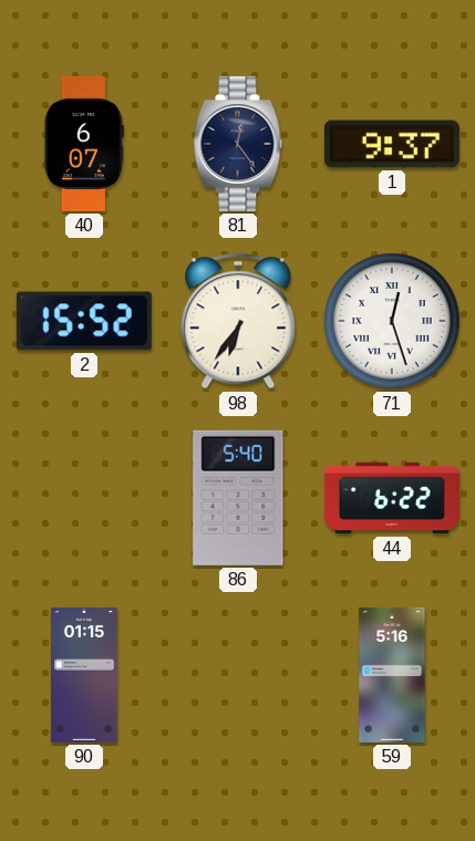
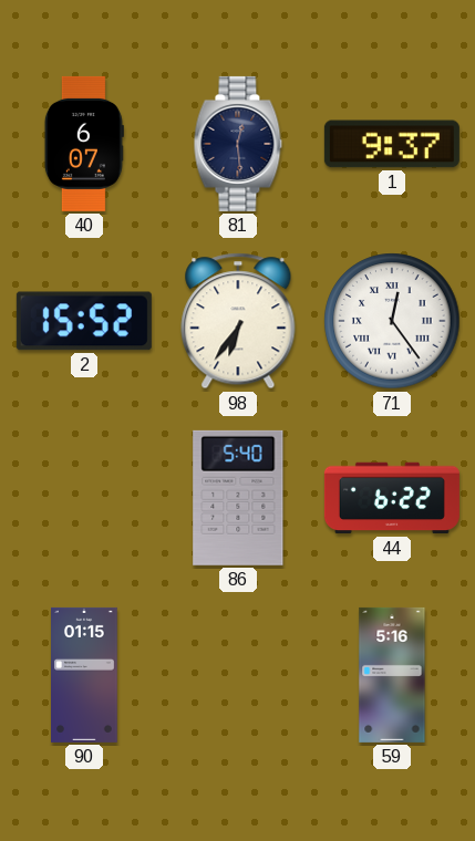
81: 12:24 -> 12:29
71: 12:27 -> 12:24
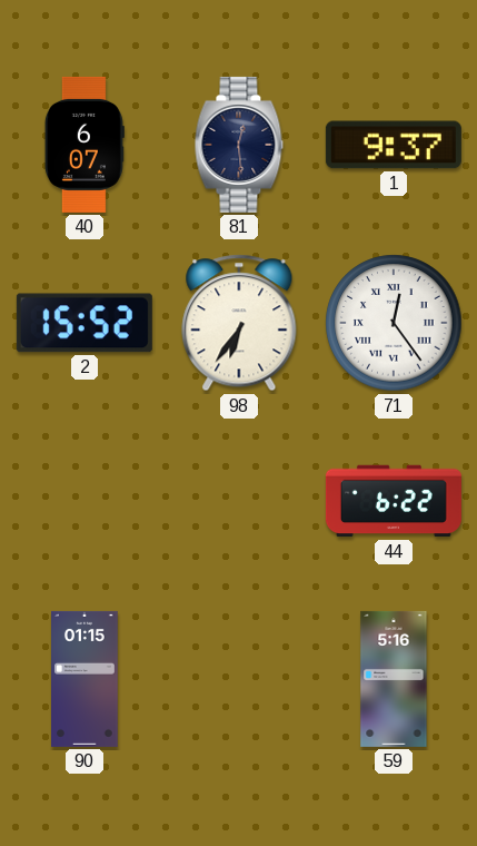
86: 5:40 -> none
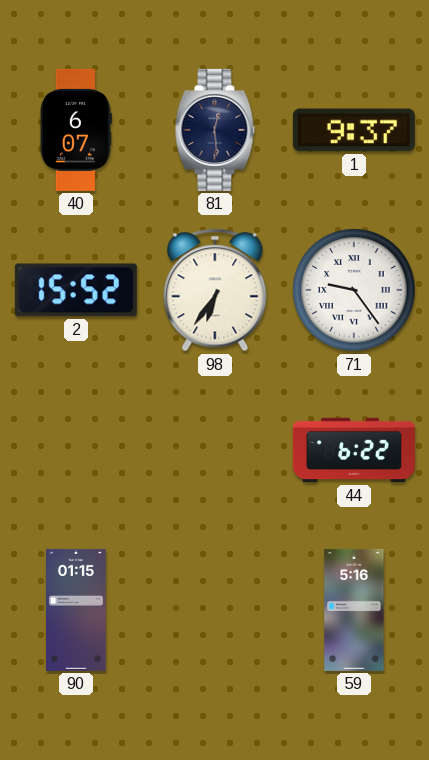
71: 12:24 -> 9:24
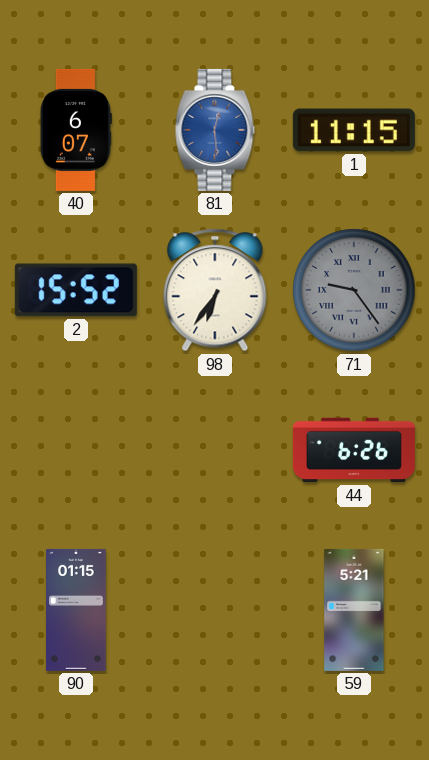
81 dial: navy -> blue
1: 9:37 -> 11:15
71 dial: white -> grey
44: 6:22 -> 6:26
59: 5:16 -> 5:21
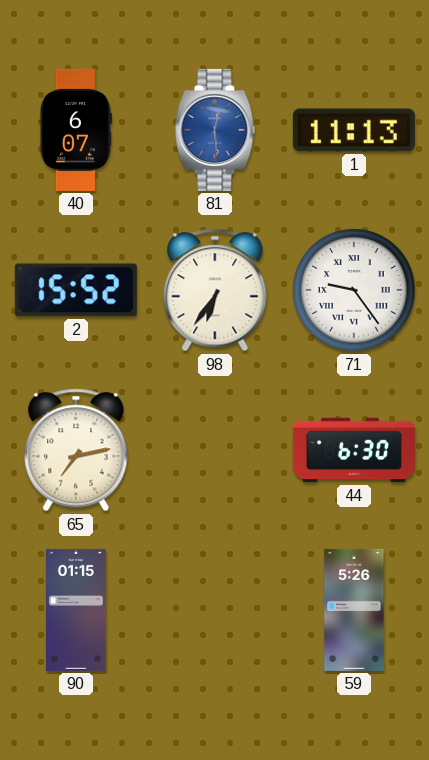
1: 11:15 -> 11:13
71 dial: grey -> white
65: none -> 7:13
44: 6:26 -> 6:30
59: 5:21 -> 5:26
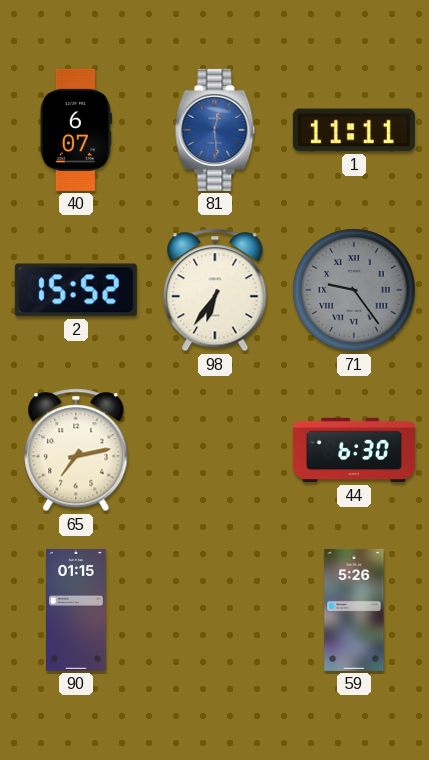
1: 11:13 -> 11:11
71 dial: white -> grey
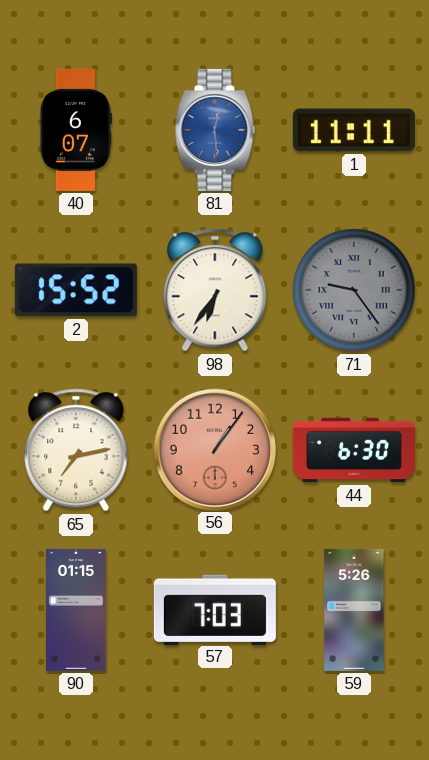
56: none -> 1:06
57: none -> 7:03
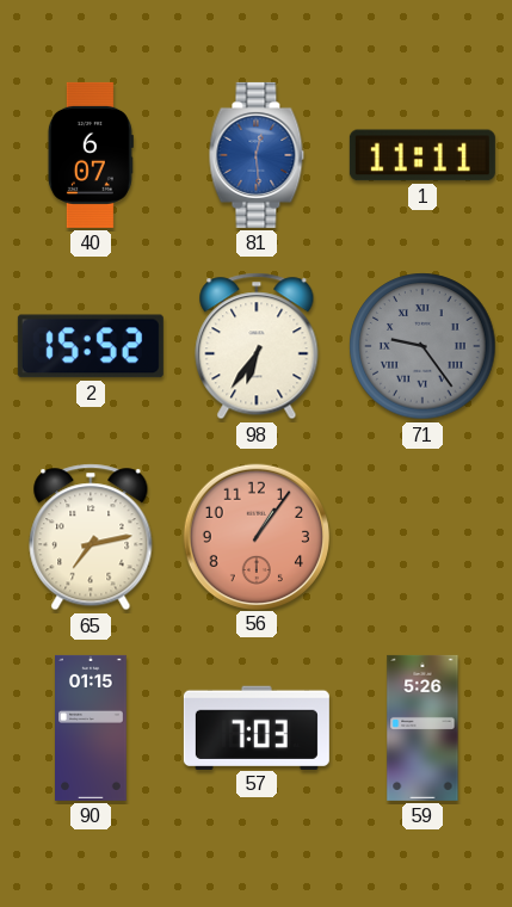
44: 6:30 -> none
